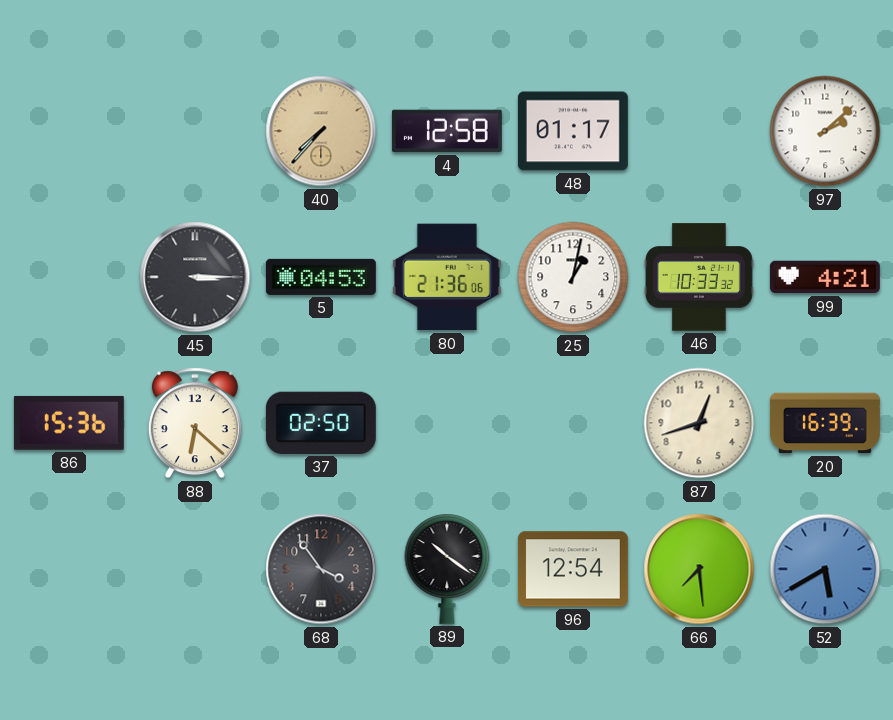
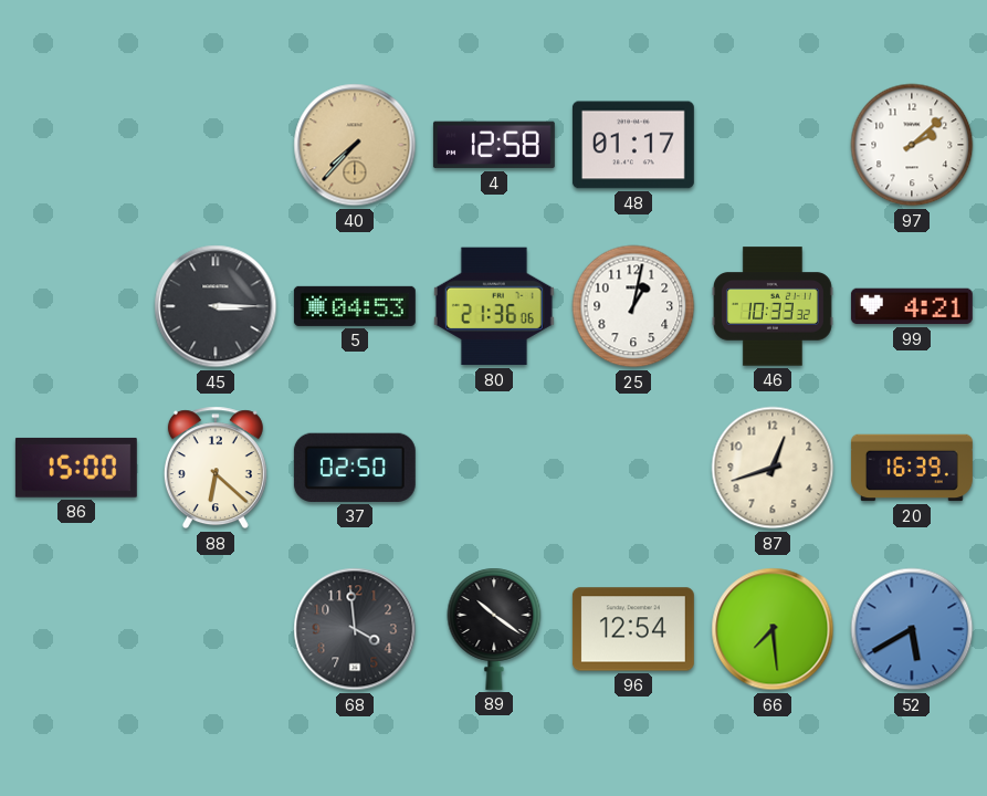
86: 15:36 -> 15:00
68: 3:54 -> 3:59
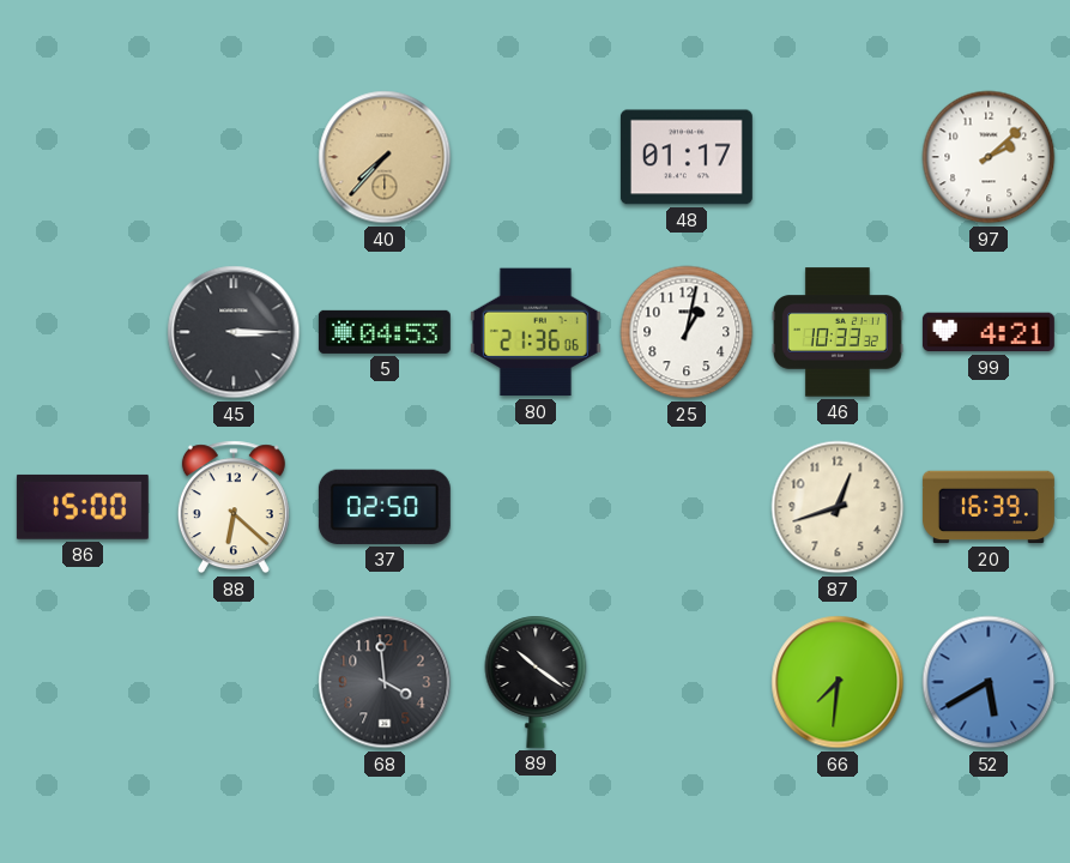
4: 12:58 -> none
96: 12:54 -> none
66: 7:29 -> 7:31
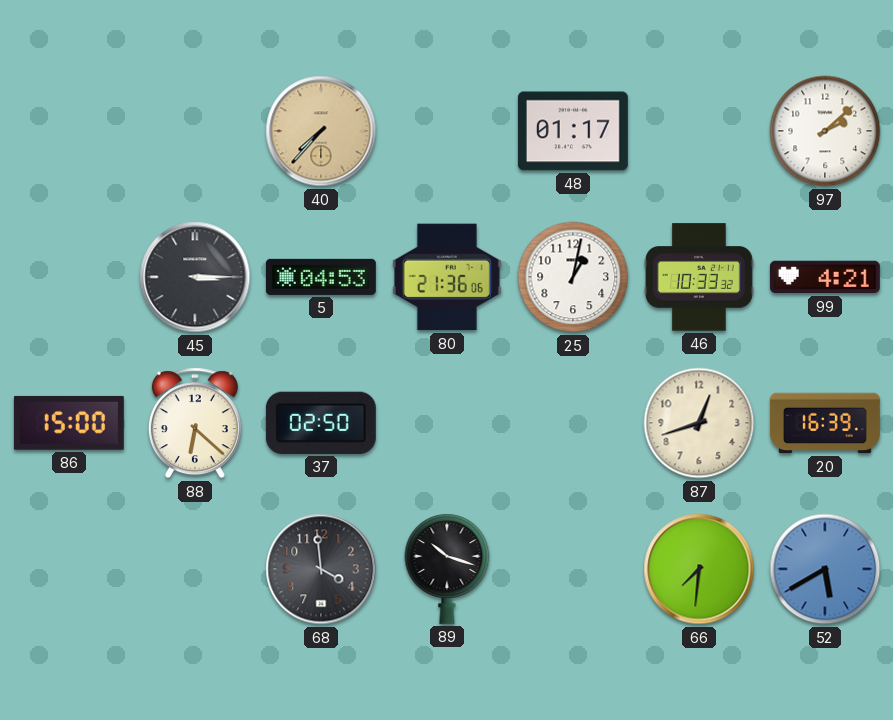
89: 10:21 -> 10:18
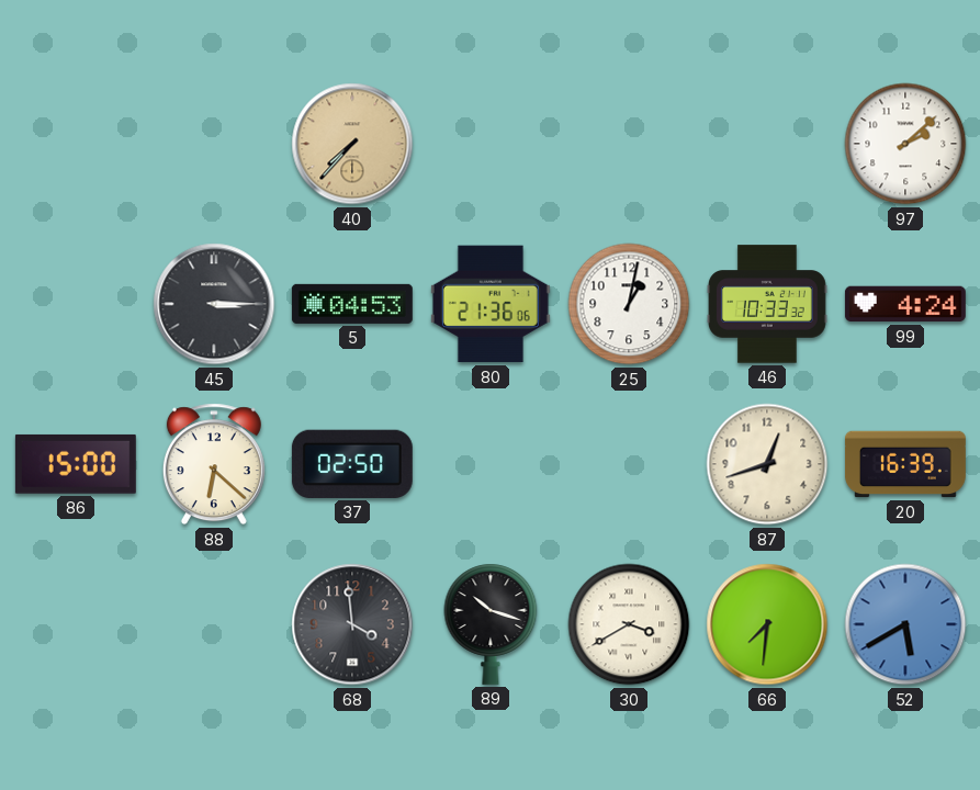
48: 01:17 -> none
99: 4:21 -> 4:24
30: none -> 3:40
